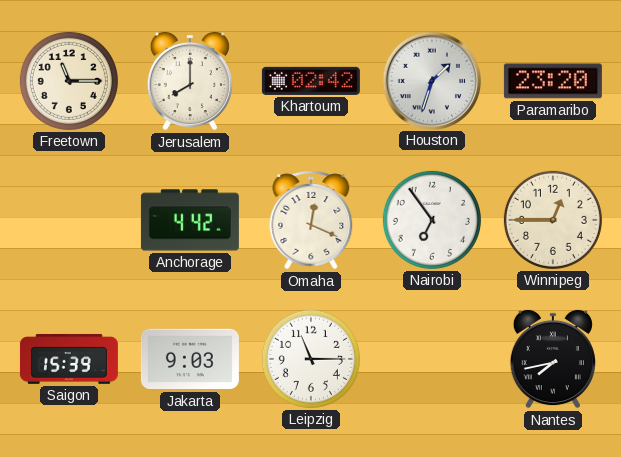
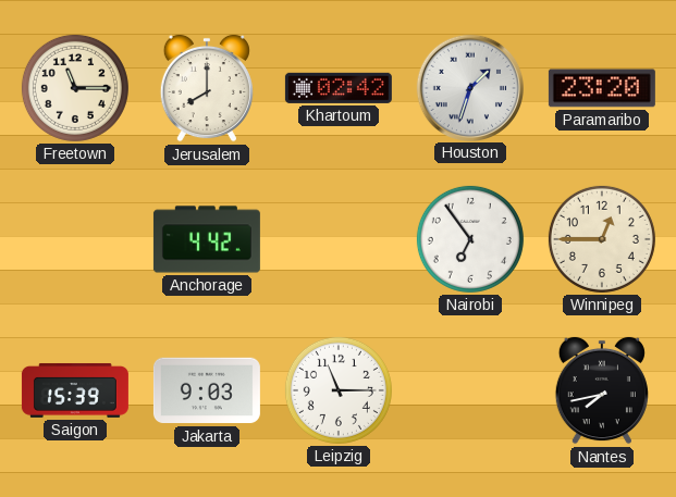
Omaha: 12:19 -> none
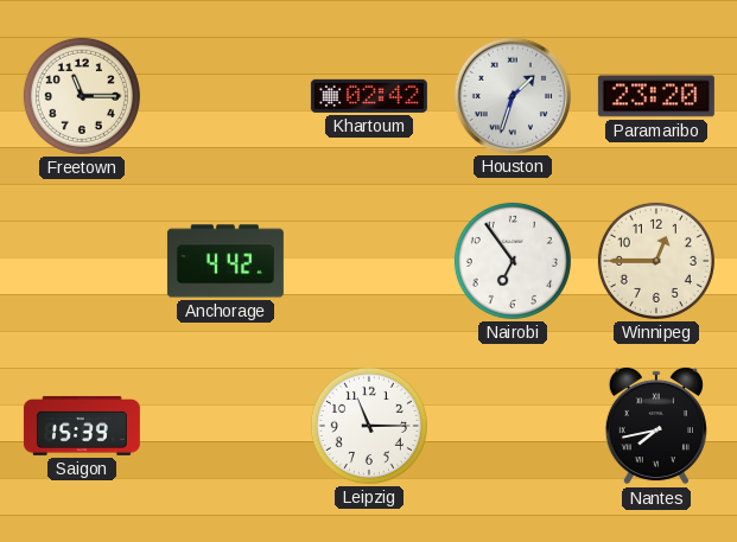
Jerusalem: 8:00 -> none
Jakarta: 9:03 -> none
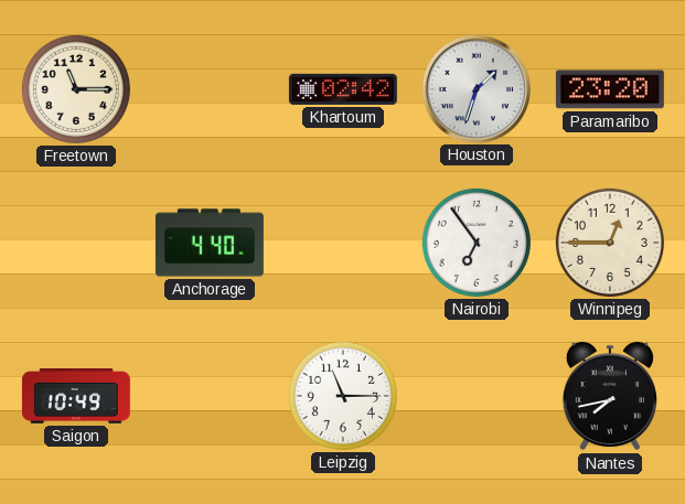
Anchorage: 4:42 -> 4:40
Saigon: 15:39 -> 10:49
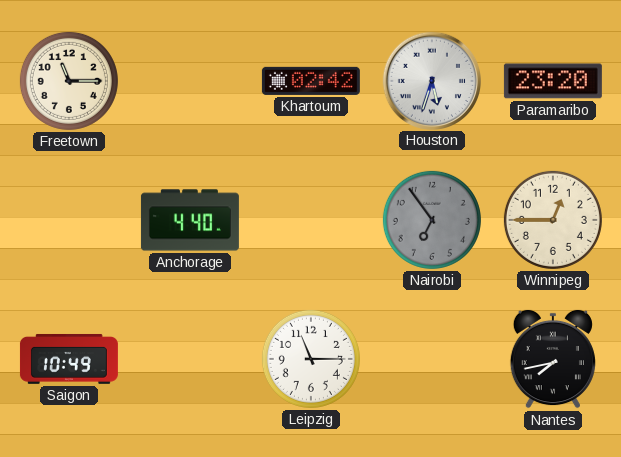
Houston: 1:33 -> 5:33
Nairobi dial: white -> grey
